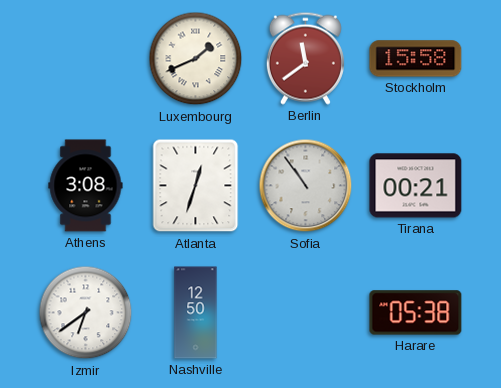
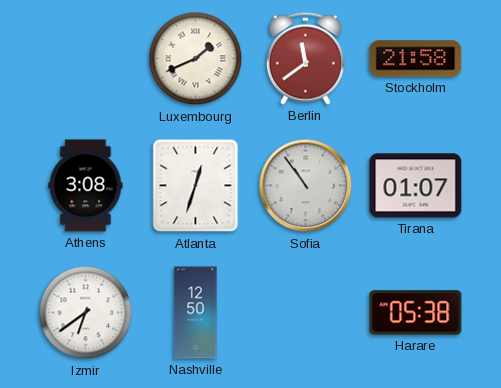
Stockholm: 15:58 -> 21:58
Tirana: 00:21 -> 01:07
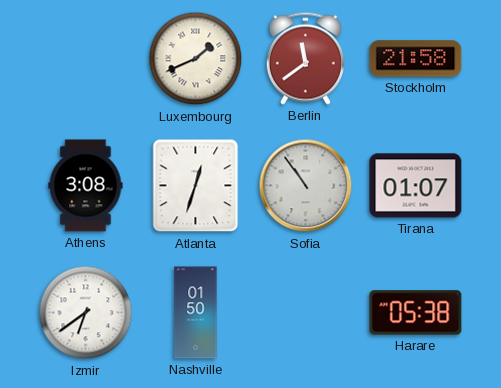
Nashville: 12:50 -> 01:50
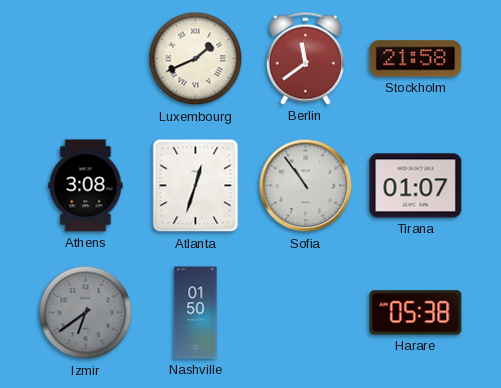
Izmir dial: white -> grey
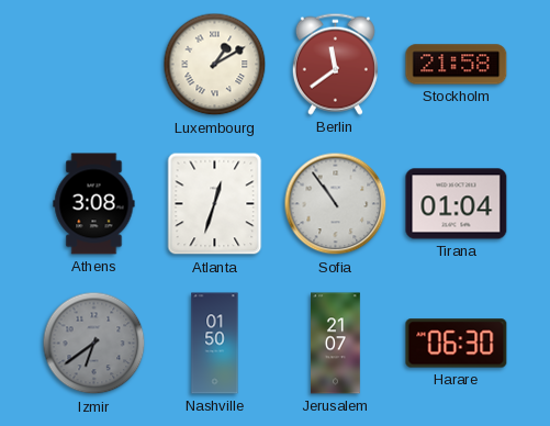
Luxembourg: 1:41 -> 1:10
Tirana: 01:07 -> 01:04
Jerusalem: none -> 21:07
Harare: 05:38 -> 06:30
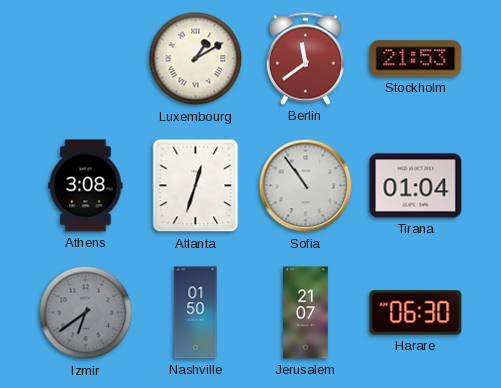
Stockholm: 21:58 -> 21:53
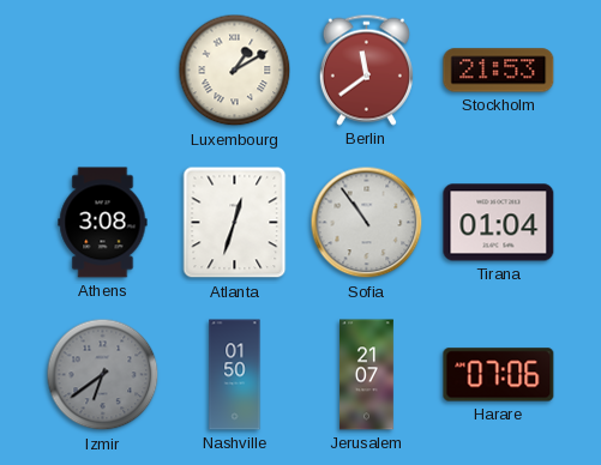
Harare: 06:30 -> 07:06
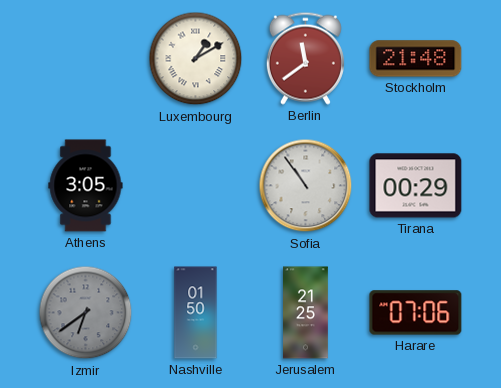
Stockholm: 21:53 -> 21:48
Athens: 3:08 -> 3:05
Atlanta: 12:33 -> none
Tirana: 01:04 -> 00:29
Jerusalem: 21:07 -> 21:25
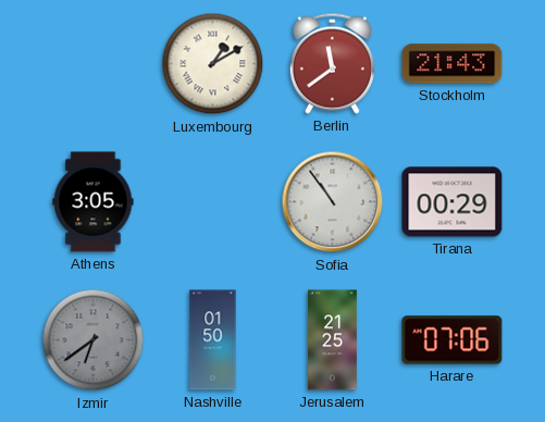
Stockholm: 21:48 -> 21:43
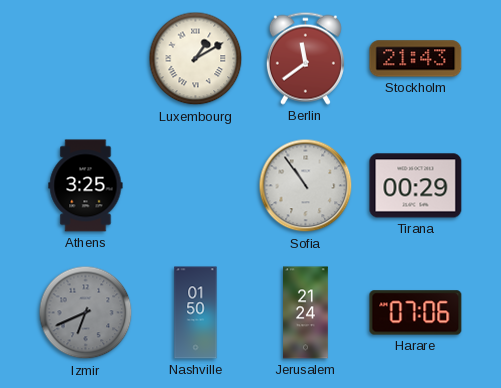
Athens: 3:05 -> 3:25
Izmir: 6:39 -> 6:41
Jerusalem: 21:25 -> 21:24
